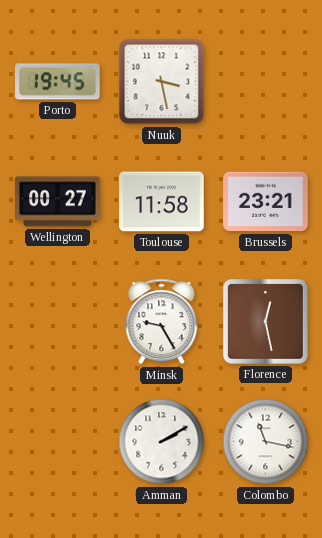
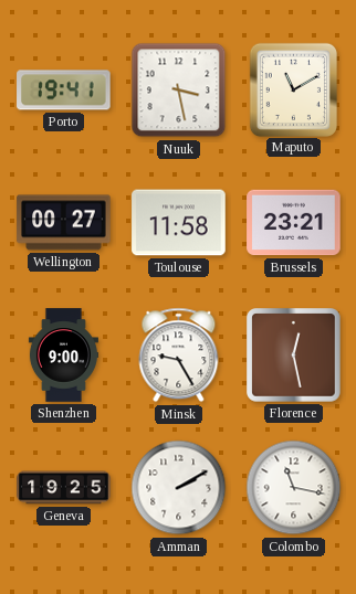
Porto: 19:45 -> 19:41
Maputo: none -> 11:10
Shenzhen: none -> 9:00
Geneva: none -> 19:25
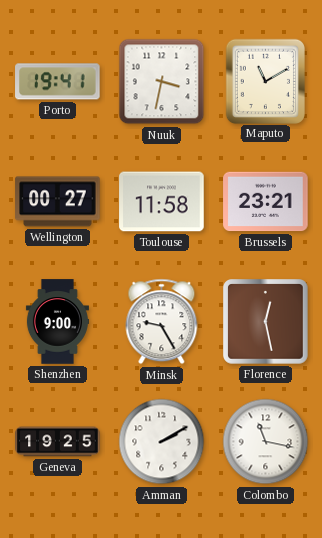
Nuuk: 3:28 -> 3:32
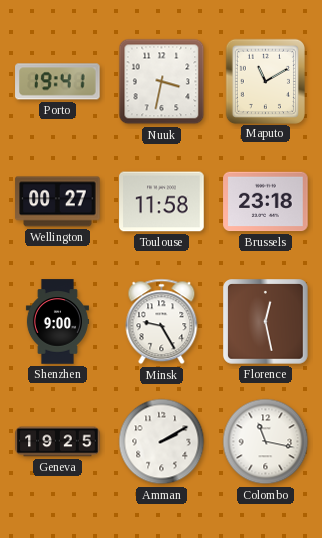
Brussels: 23:21 -> 23:18
